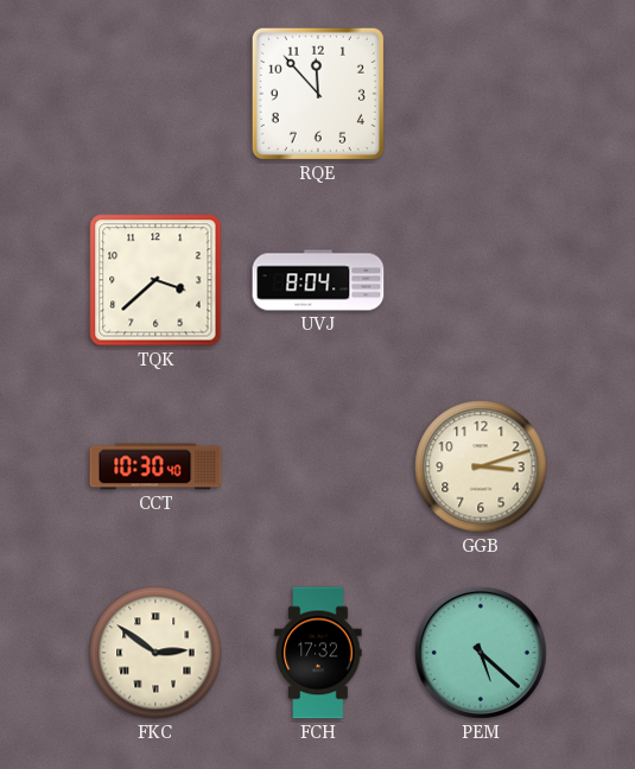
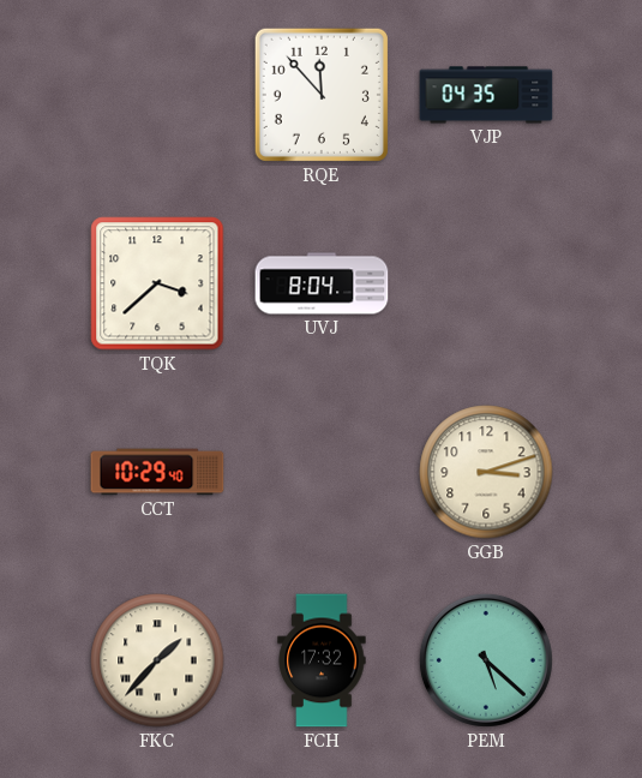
VJP: none -> 04:35
CCT: 10:30 -> 10:29
FKC: 2:51 -> 1:37
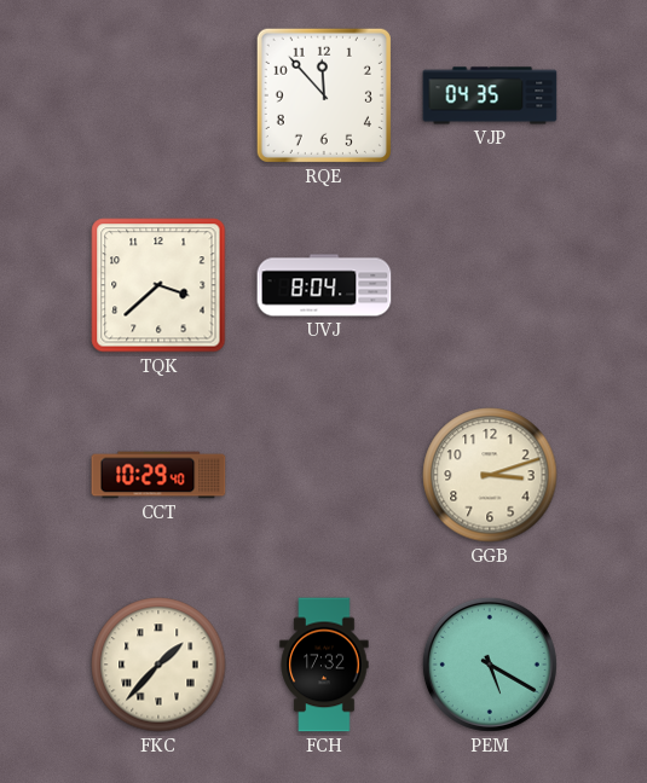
PEM: 5:22 -> 5:20
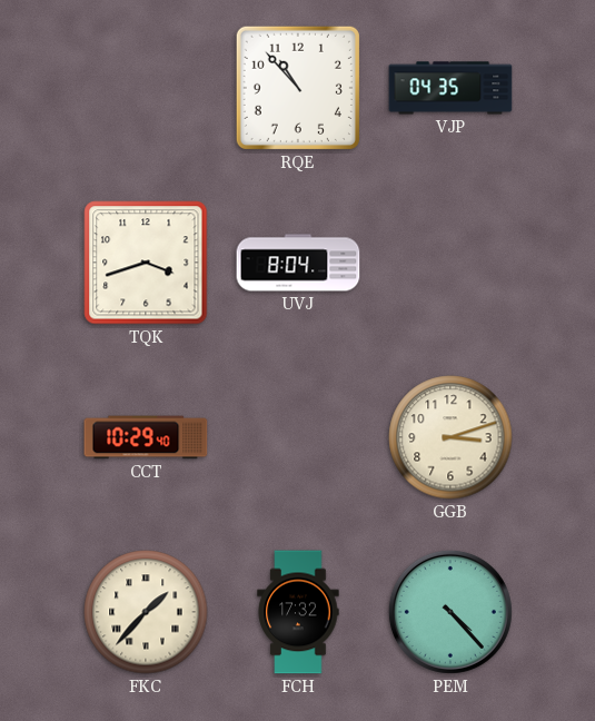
RQE: 11:53 -> 10:53
TQK: 3:38 -> 3:42
PEM: 5:20 -> 4:23
